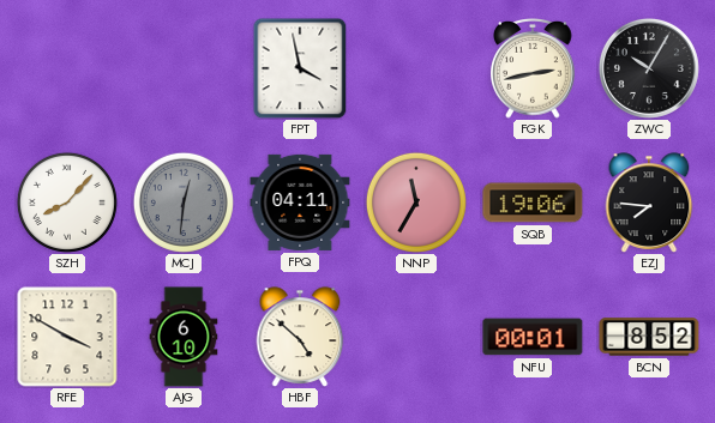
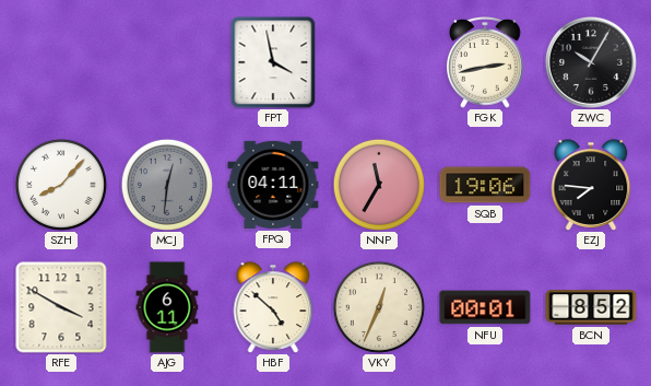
AJG: 6:10 -> 6:11
VKY: none -> 12:34
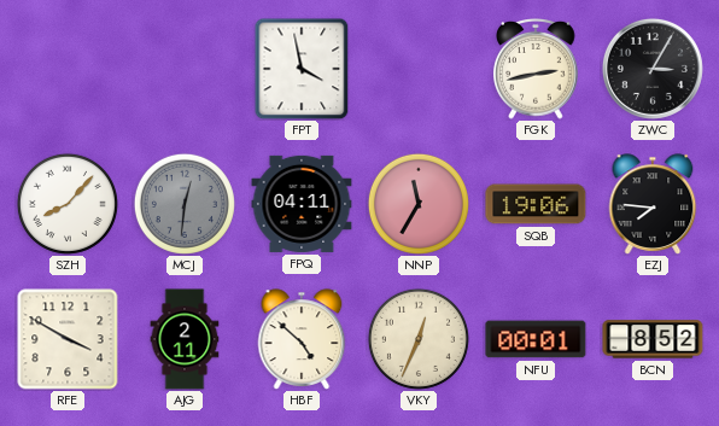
ZWC: 10:05 -> 3:05
AJG: 6:11 -> 2:11
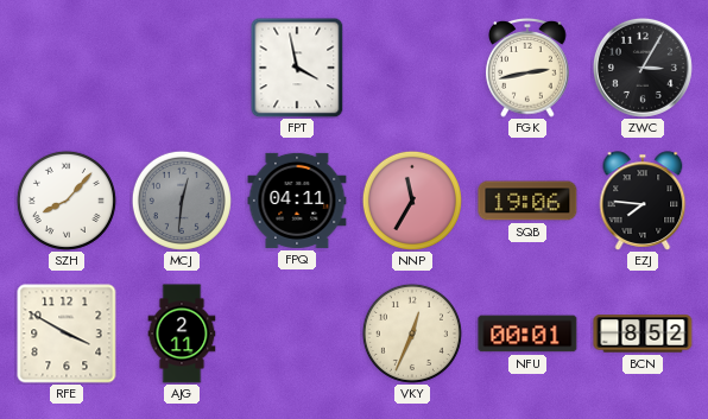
HBF: 4:52 -> none
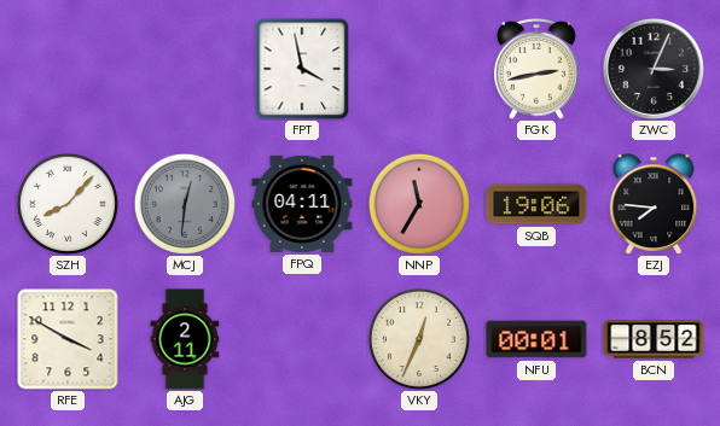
ZWC: 3:05 -> 3:04
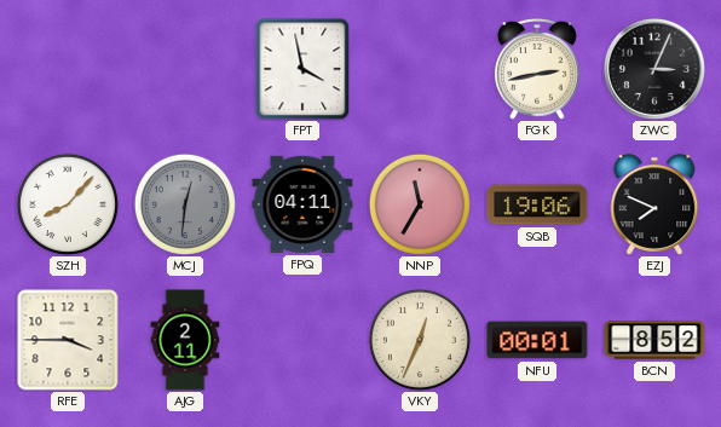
EZJ: 7:46 -> 7:49
RFE: 3:50 -> 3:45
